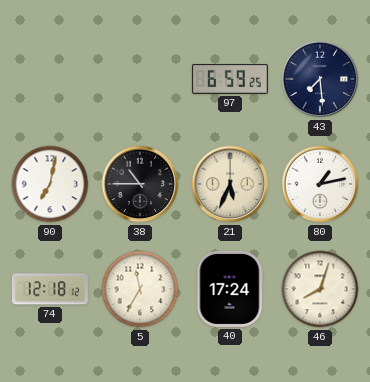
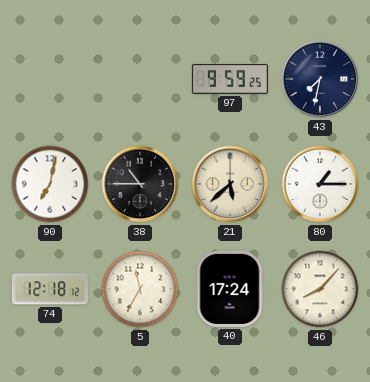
97: 6:59 -> 9:59
43: 7:29 -> 7:32
21: 5:34 -> 5:38
80: 1:13 -> 1:15
46: 8:03 -> 8:07
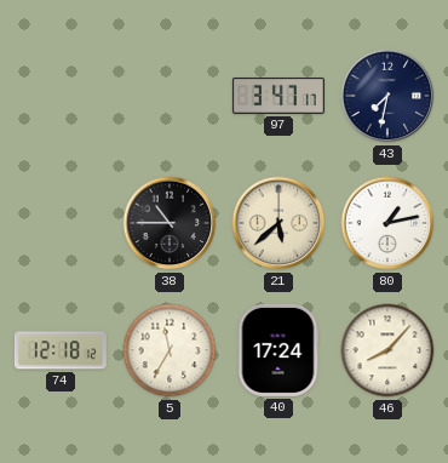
97: 9:59 -> 3:47
90: 7:02 -> none
80: 1:15 -> 1:13
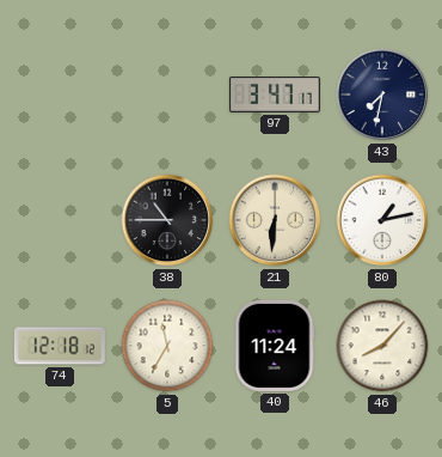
21: 5:38 -> 6:31
40: 17:24 -> 11:24
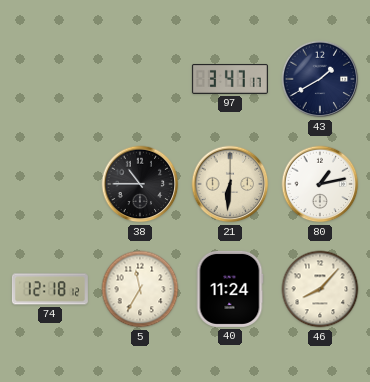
43: 7:32 -> 1:40
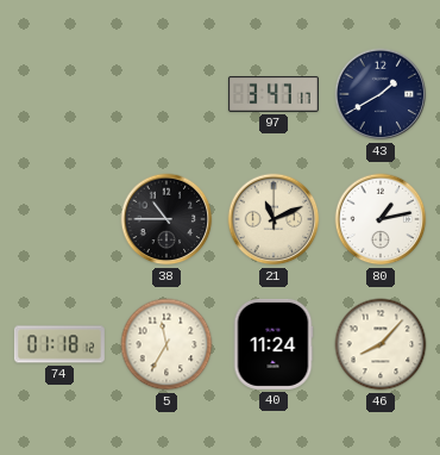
21: 6:31 -> 11:11
74: 12:18 -> 01:18
